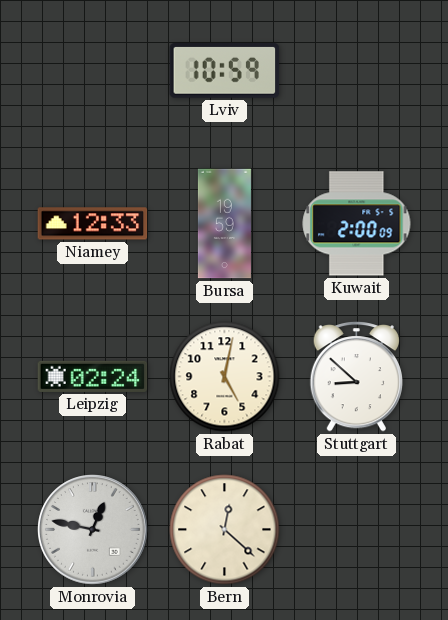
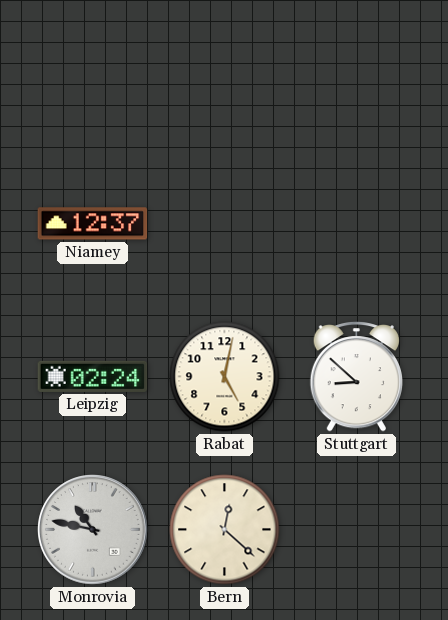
Lviv: 10:59 -> none
Niamey: 12:33 -> 12:37
Bursa: 19:59 -> none
Kuwait: 2:00 -> none
Monrovia: 12:47 -> 10:47
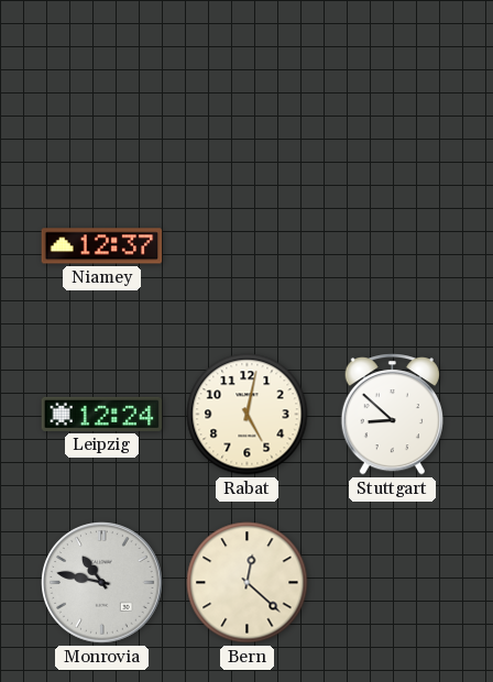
Leipzig: 02:24 -> 12:24
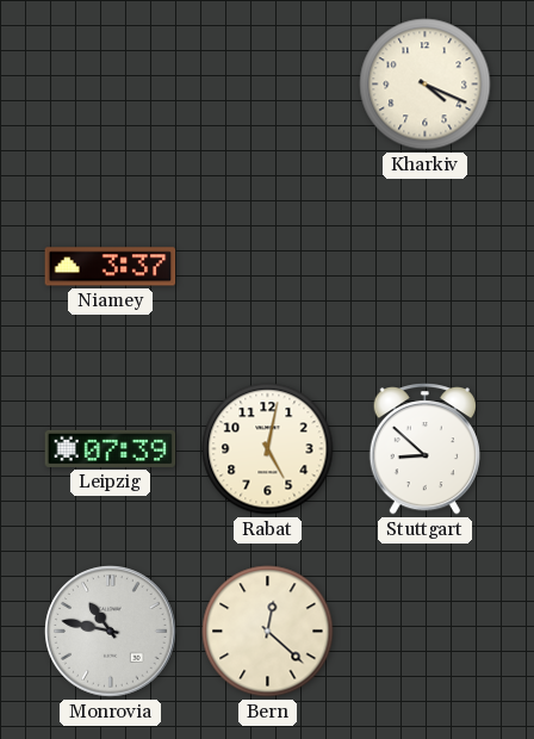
Kharkiv: none -> 4:19
Niamey: 12:37 -> 3:37
Leipzig: 12:24 -> 07:39
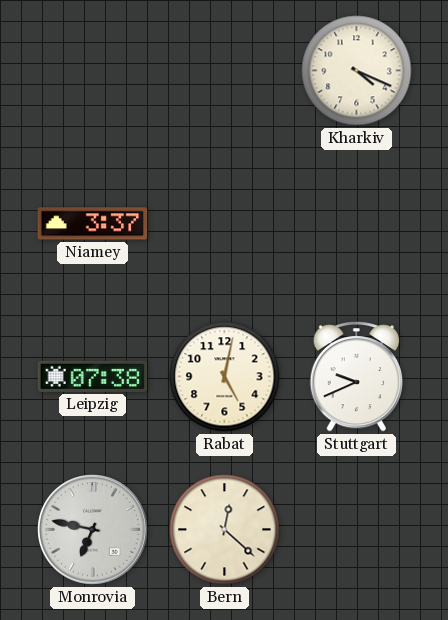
Leipzig: 07:39 -> 07:38
Stuttgart: 8:52 -> 9:41
Monrovia: 10:47 -> 6:47
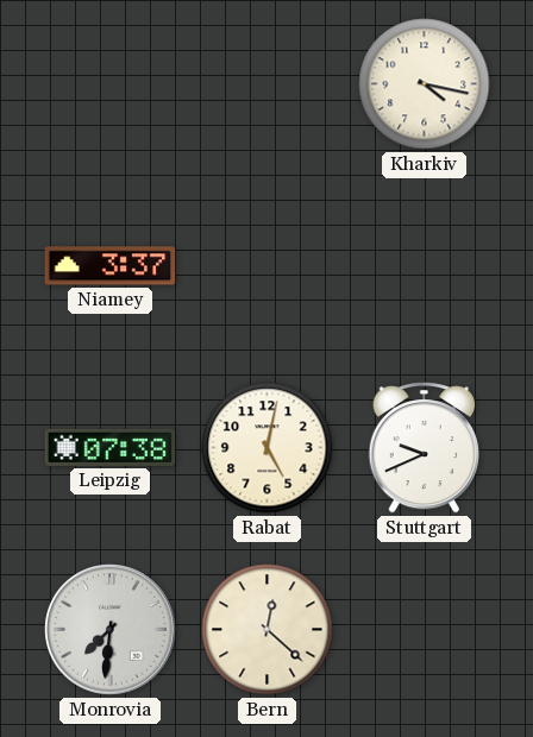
Kharkiv: 4:19 -> 4:17
Monrovia: 6:47 -> 7:31
